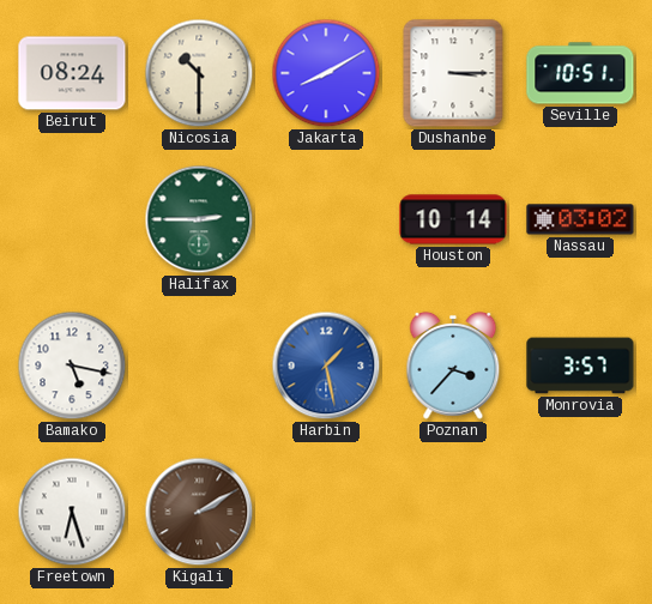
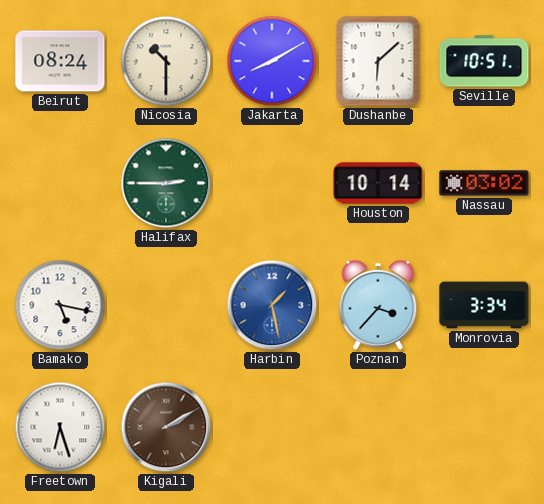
Dushanbe: 3:15 -> 6:08
Monrovia: 3:57 -> 3:34
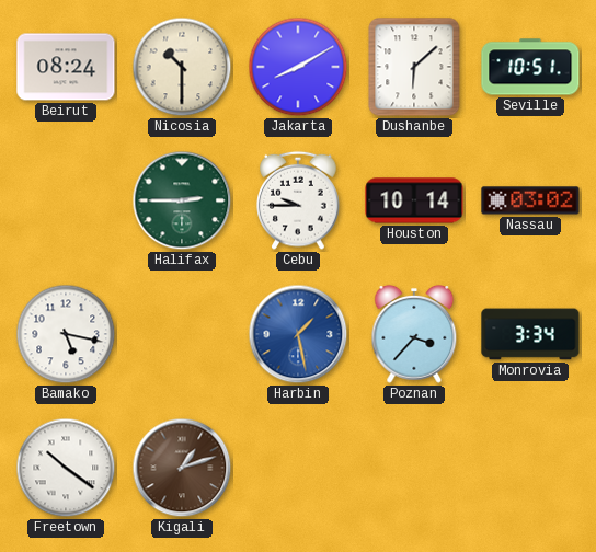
Cebu: none -> 9:45
Freetown: 6:27 -> 10:21
Kigali: 2:10 -> 1:12
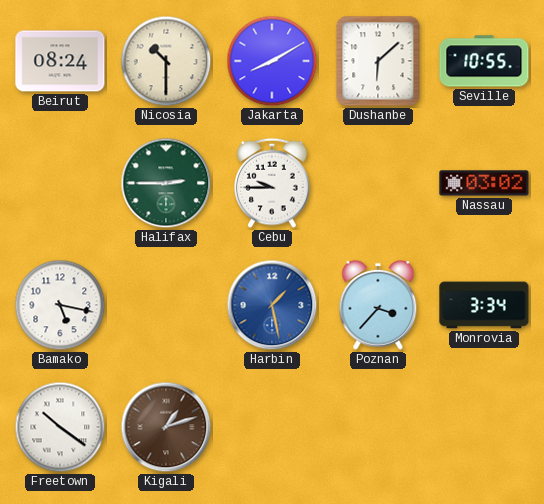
Seville: 10:51 -> 10:55
Houston: 10:14 -> none
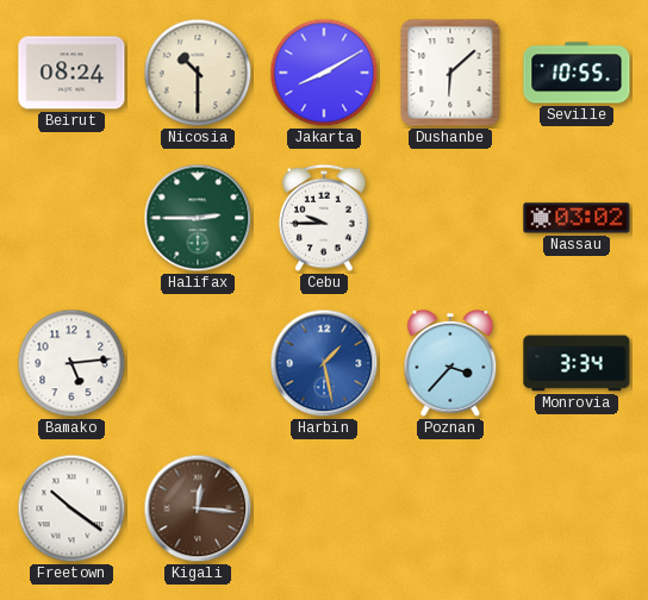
Bamako: 5:17 -> 5:14
Kigali: 1:12 -> 12:16
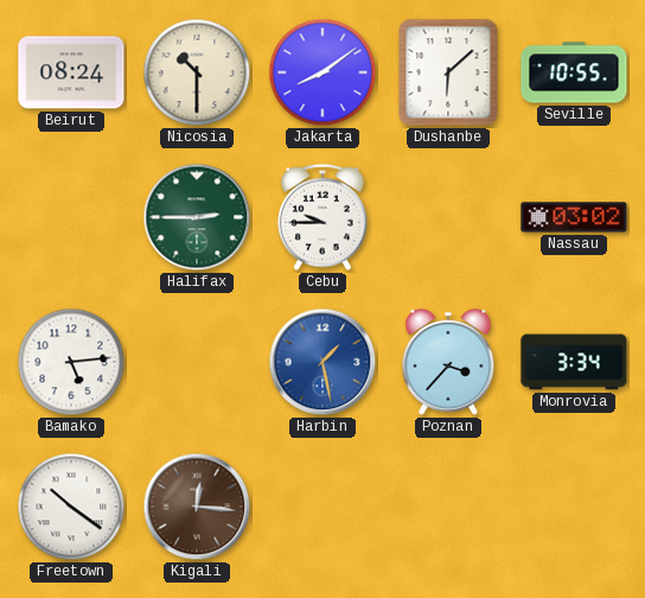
Jakarta: 8:10 -> 8:09
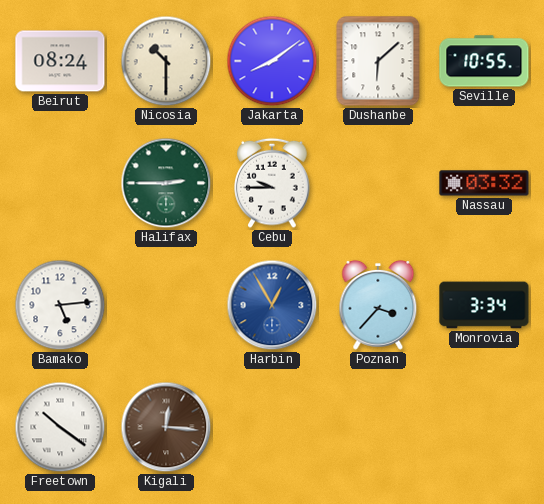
Nassau: 03:02 -> 03:32
Harbin: 1:28 -> 12:55
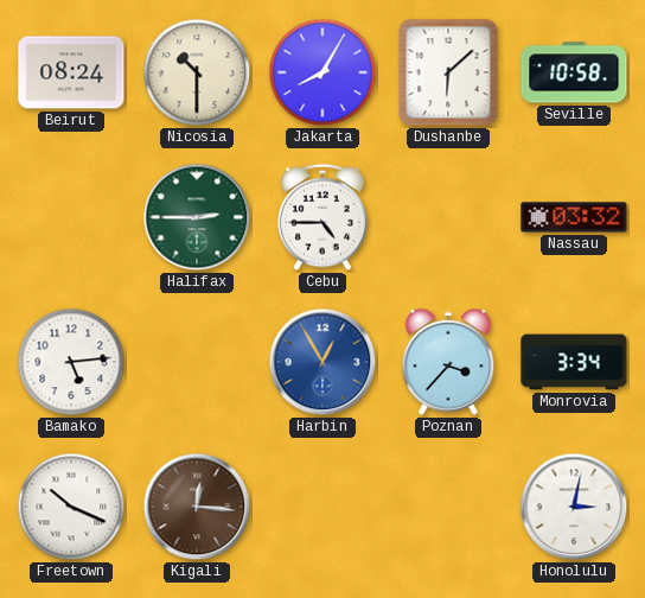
Jakarta: 8:09 -> 8:05
Seville: 10:55 -> 10:58
Cebu: 9:45 -> 4:45
Freetown: 10:21 -> 10:19
Honolulu: none -> 3:02
